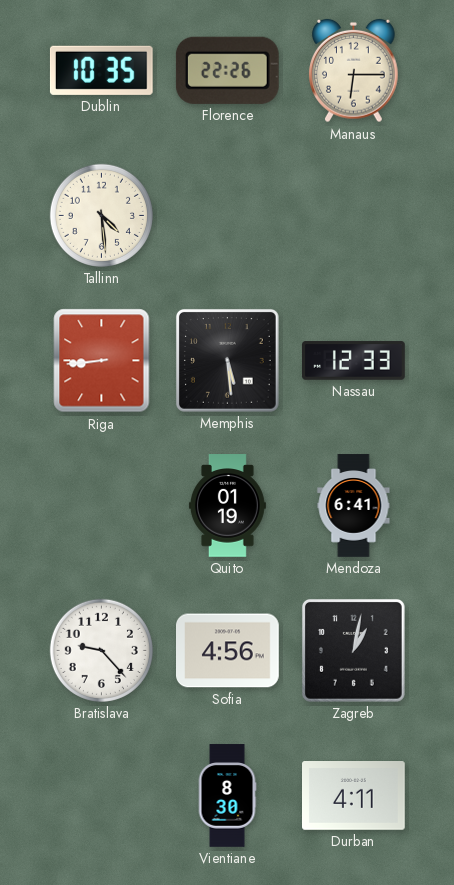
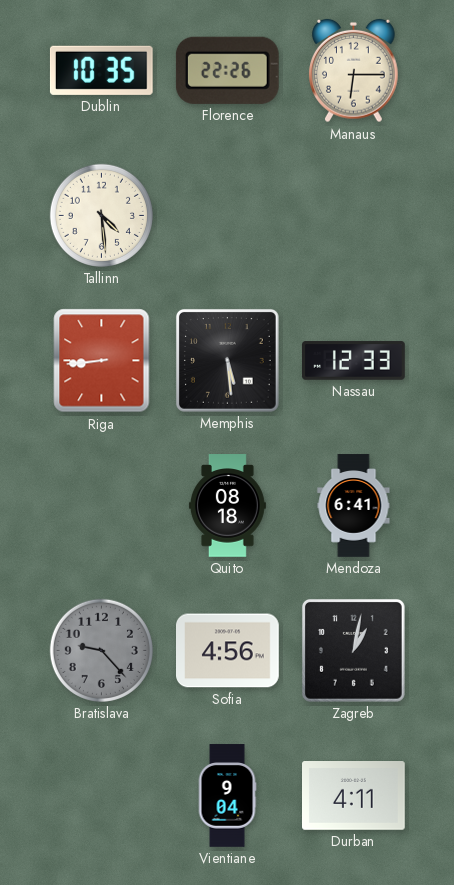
Quito: 01:19 -> 08:18
Bratislava dial: white -> grey
Vientiane: 8:30 -> 9:04
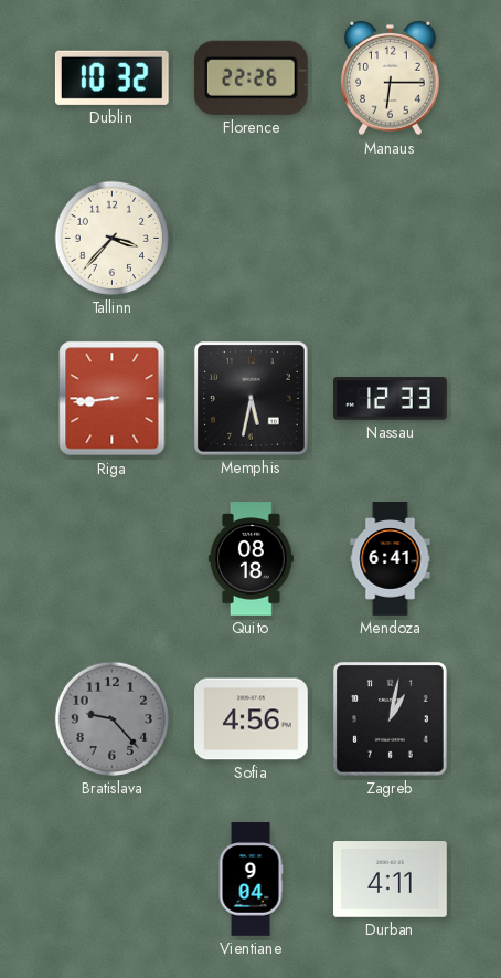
Dublin: 10:35 -> 10:32
Tallinn: 4:29 -> 3:37
Memphis: 5:29 -> 5:32
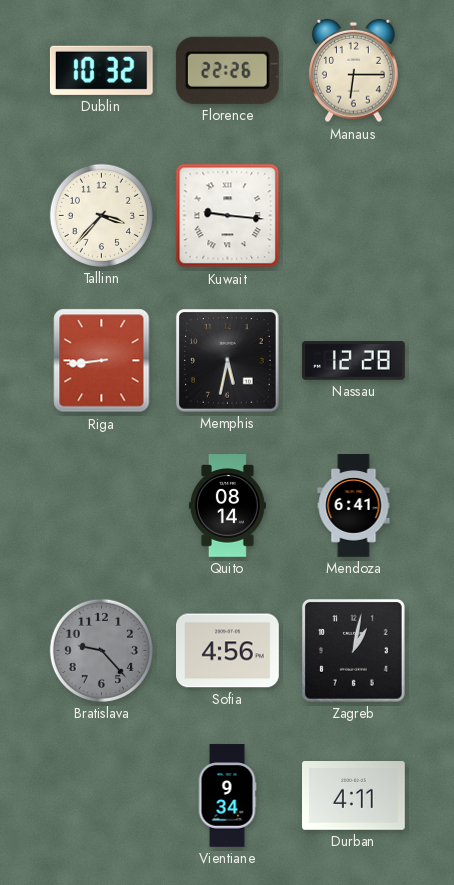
Kuwait: none -> 9:16
Nassau: 12:33 -> 12:28
Quito: 08:18 -> 08:14
Vientiane: 9:04 -> 9:34
